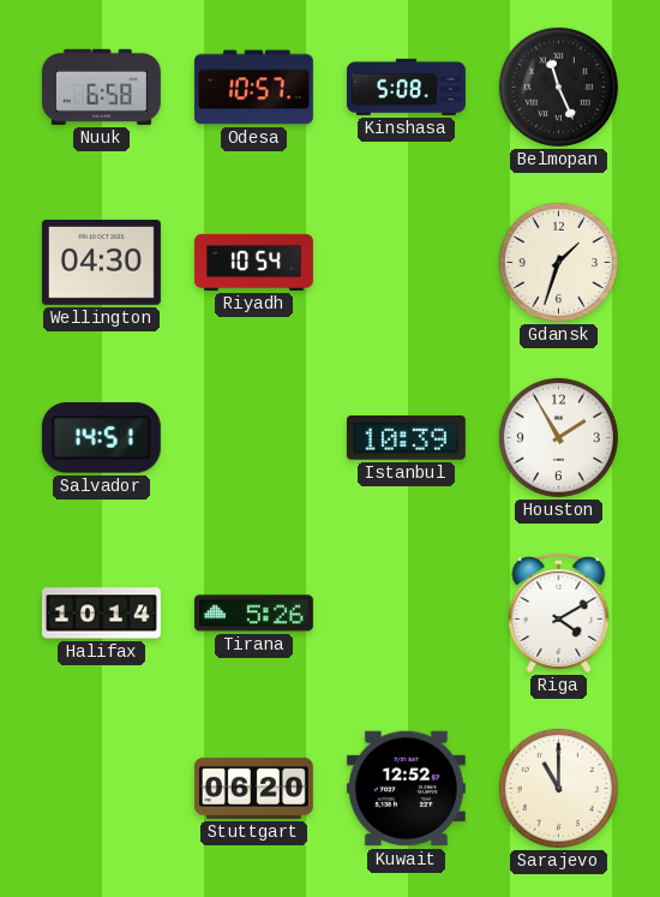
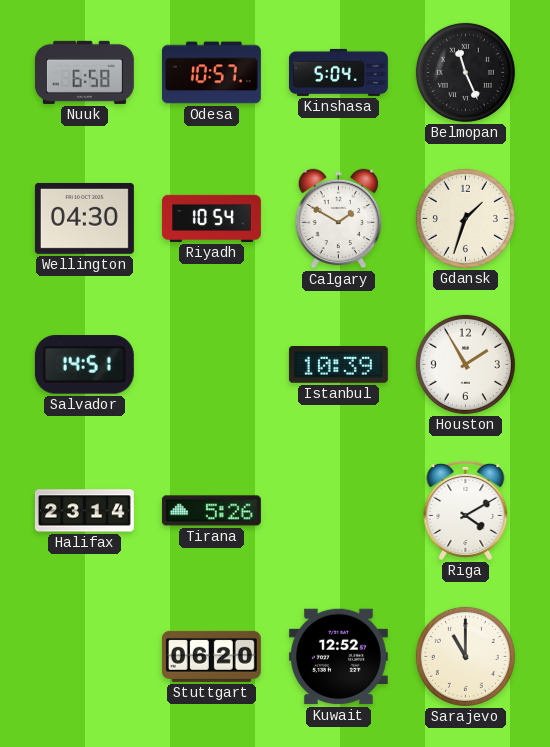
Kinshasa: 5:08 -> 5:04
Calgary: none -> 1:50
Halifax: 10:14 -> 23:14
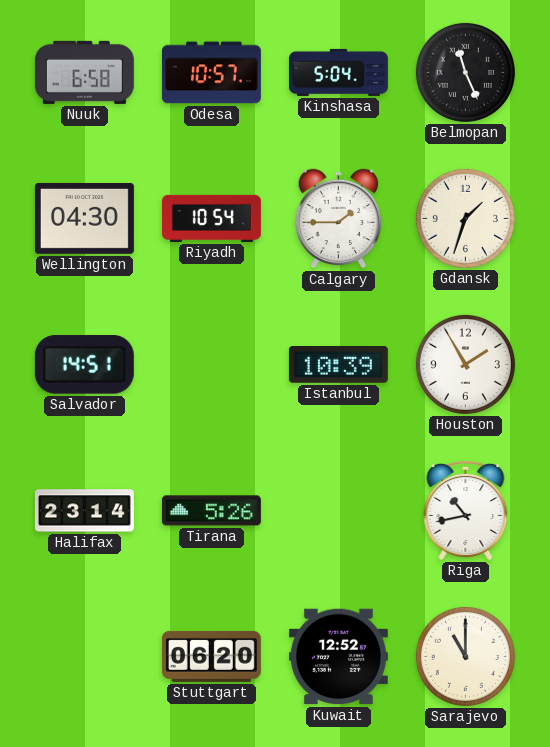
Calgary: 1:50 -> 1:45
Riga: 4:10 -> 10:43
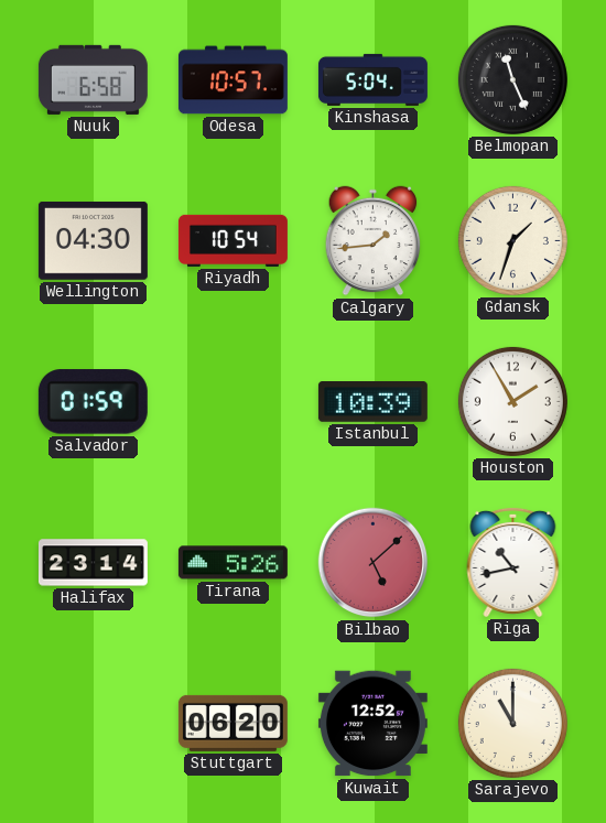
Calgary: 1:45 -> 1:44
Salvador: 14:51 -> 01:59
Bilbao: none -> 5:08
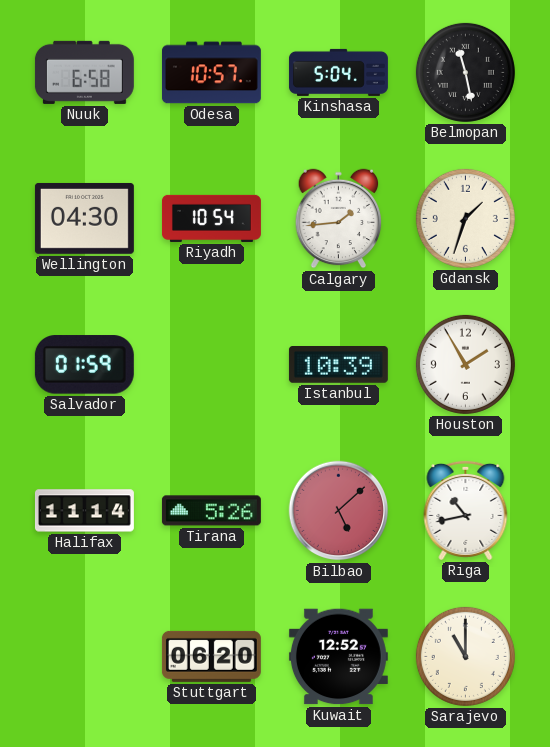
Belmopan: 11:26 -> 11:28
Halifax: 23:14 -> 11:14
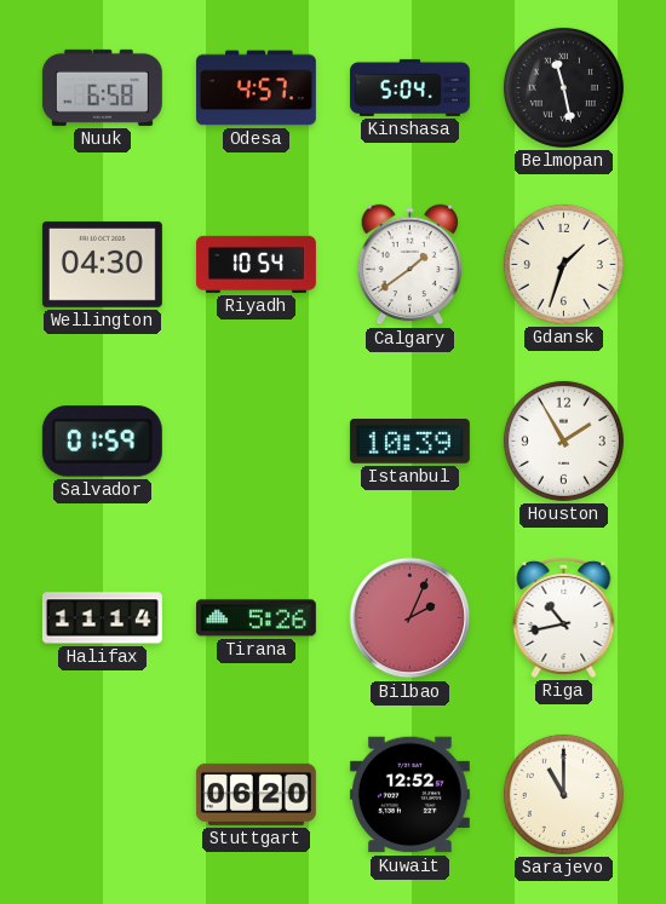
Odesa: 10:57 -> 4:57
Calgary: 1:44 -> 1:39
Bilbao: 5:08 -> 2:04
